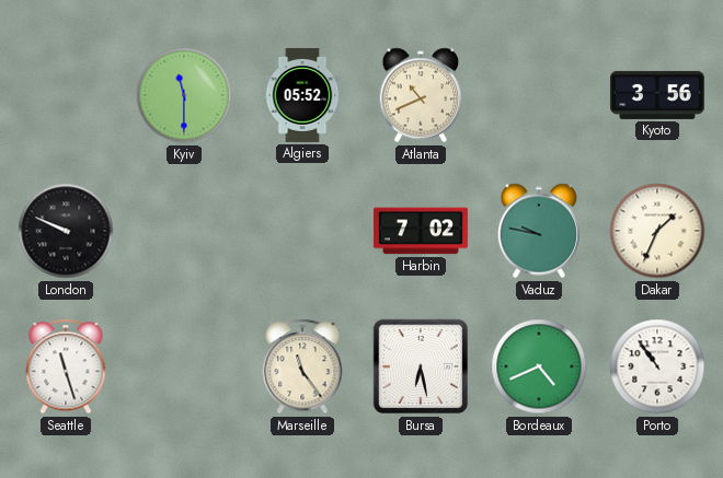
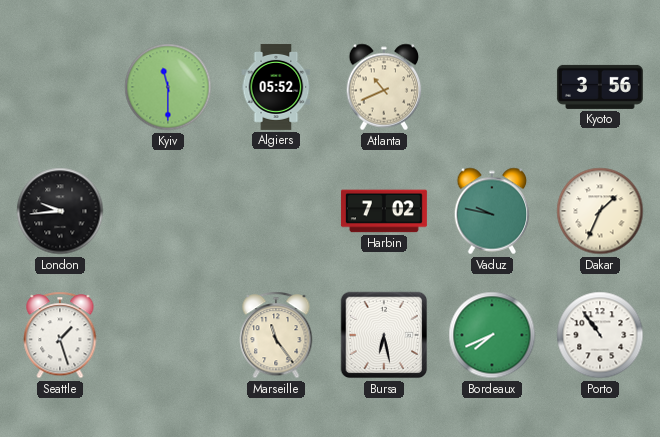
London: 9:49 -> 9:44
Seattle: 11:27 -> 1:27
Bordeaux: 4:41 -> 7:41
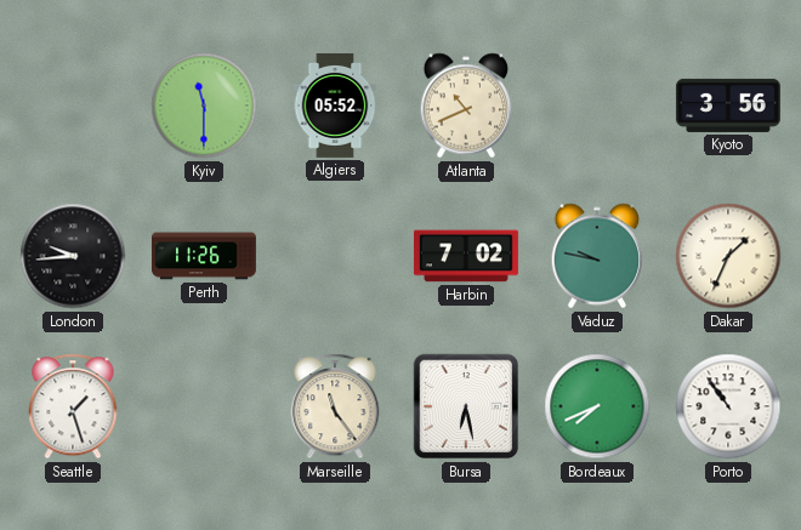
Perth: none -> 11:26
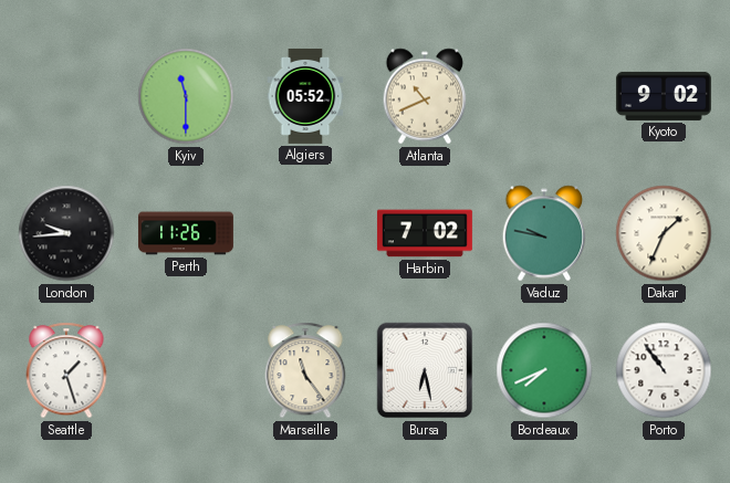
Kyoto: 3:56 -> 9:02
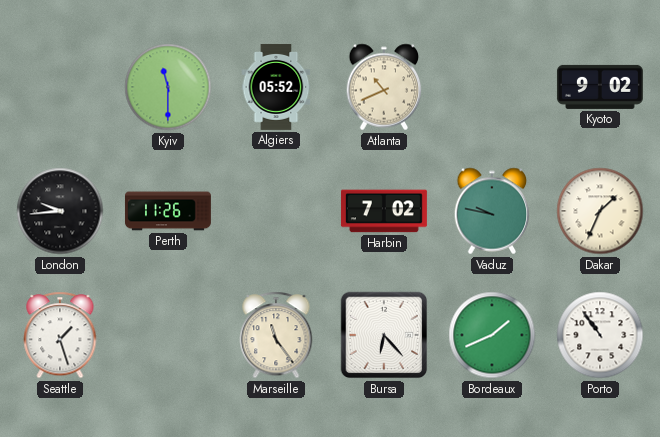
Bursa: 6:28 -> 6:23
Bordeaux: 7:41 -> 1:41
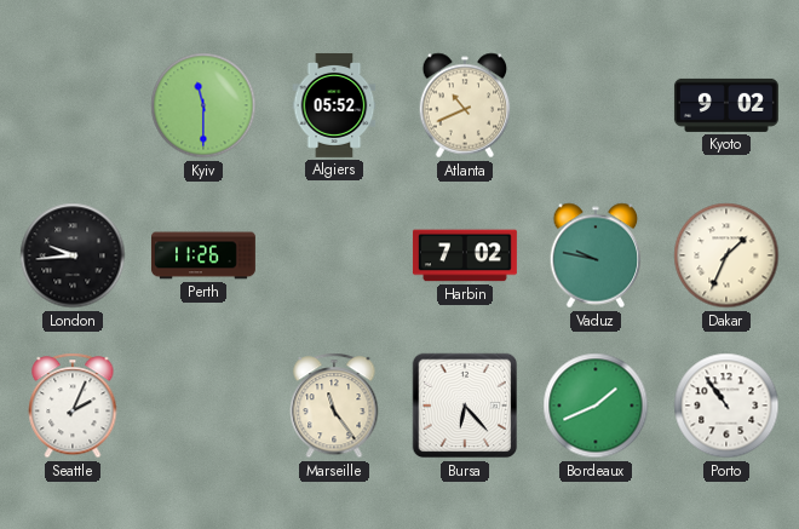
Seattle: 1:27 -> 2:04
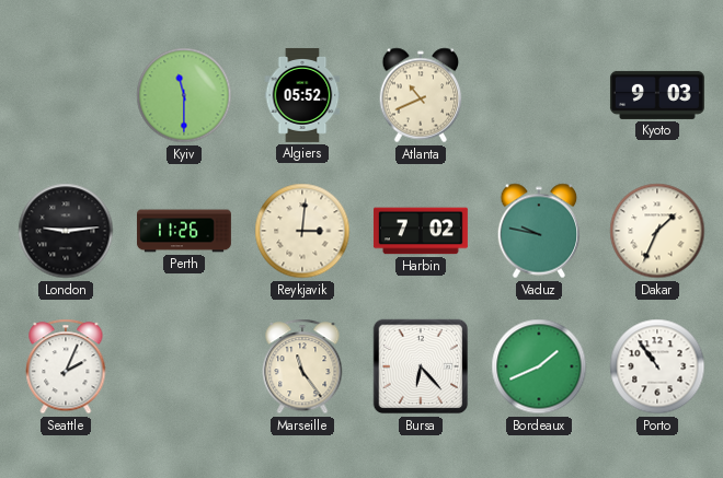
Kyoto: 9:02 -> 9:03
London: 9:44 -> 9:14
Reykjavik: none -> 3:01
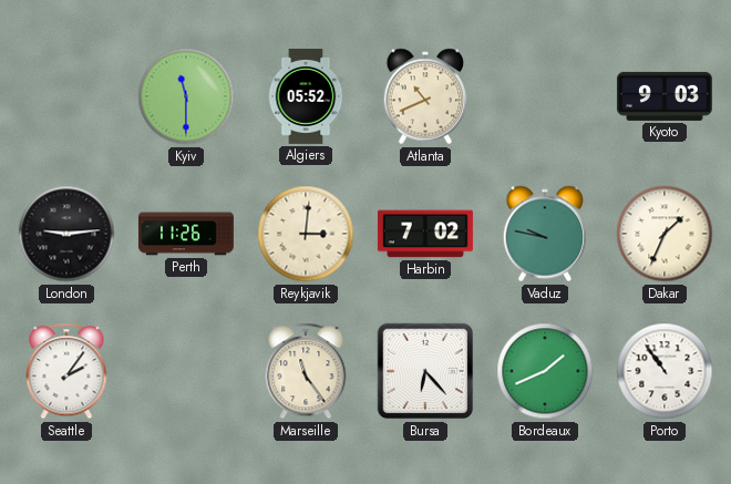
Seattle: 2:04 -> 2:06
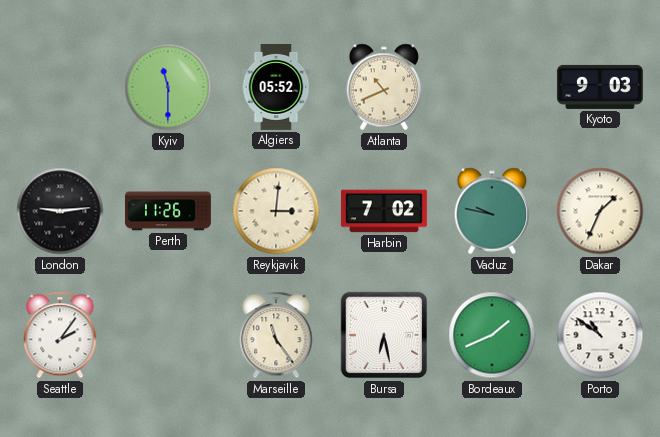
Bursa: 6:23 -> 6:28
Porto: 10:54 -> 10:51
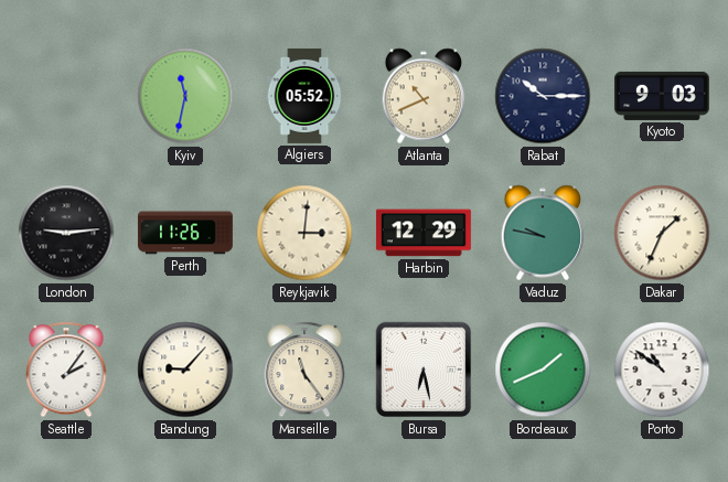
Kyiv: 11:30 -> 11:32
Rabat: none -> 10:15
Harbin: 7:02 -> 12:29
Bandung: none -> 9:07
